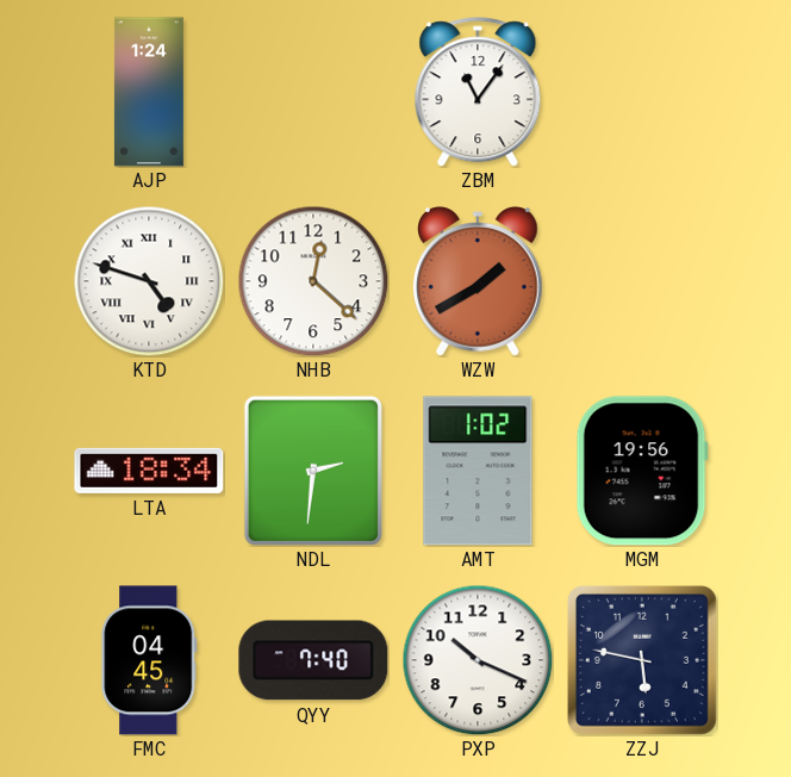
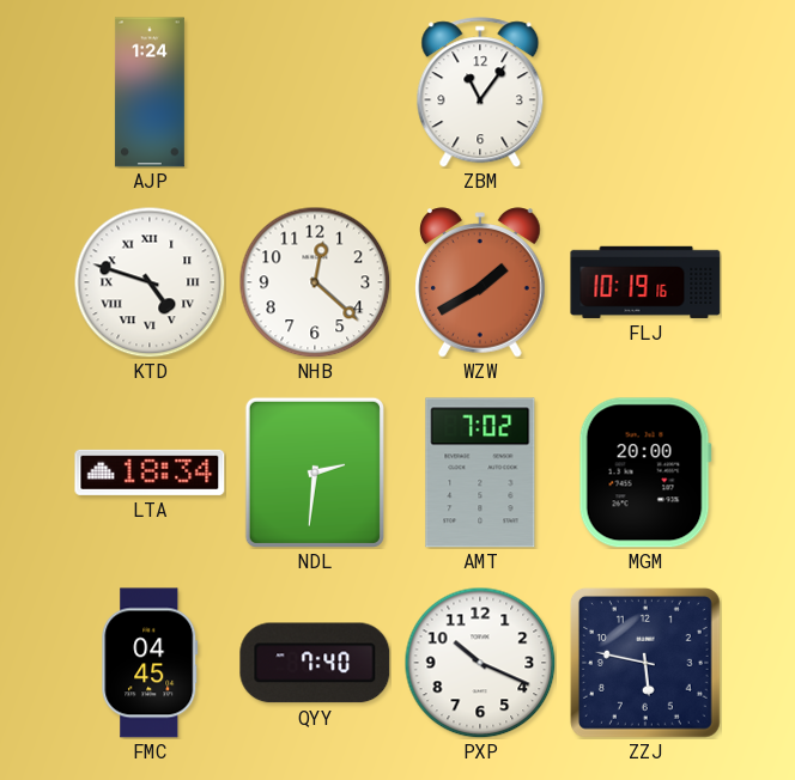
FLJ: none -> 10:19
AMT: 1:02 -> 7:02
MGM: 19:56 -> 20:00
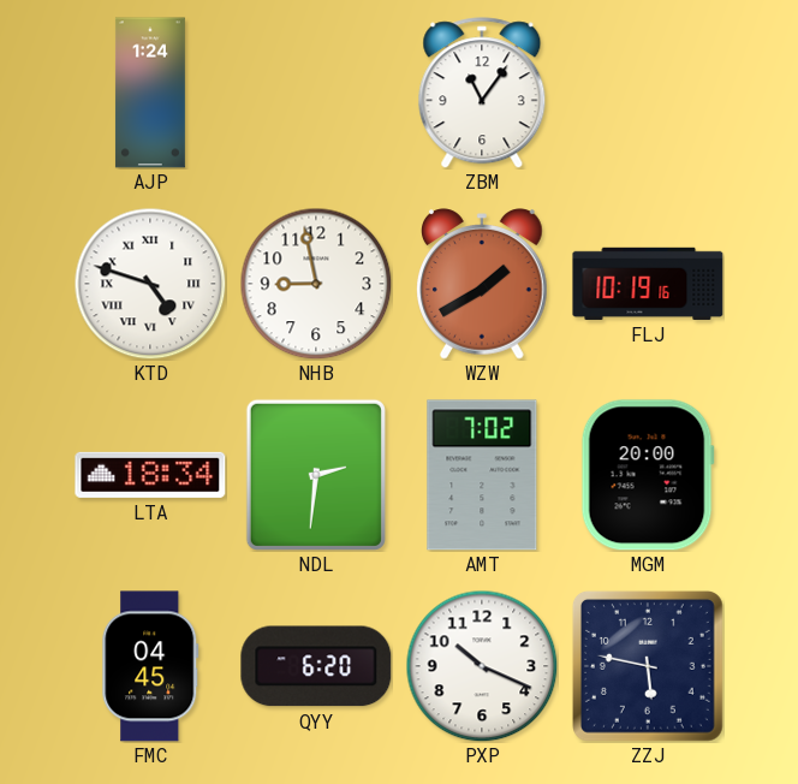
NHB: 12:22 -> 8:58
QYY: 7:40 -> 6:20
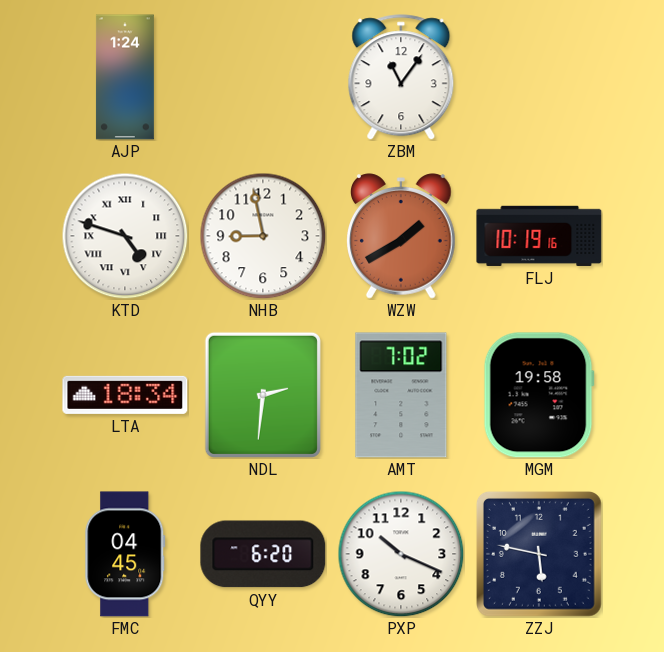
MGM: 20:00 -> 19:58
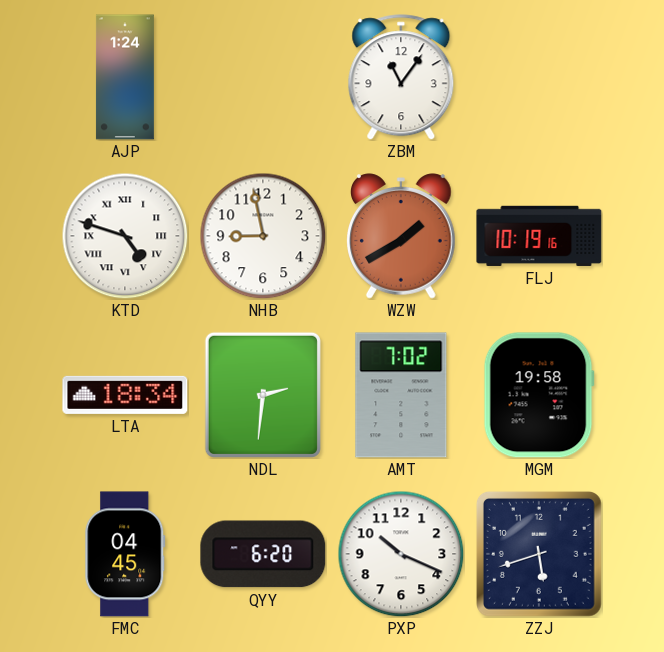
ZZJ: 5:47 -> 5:42
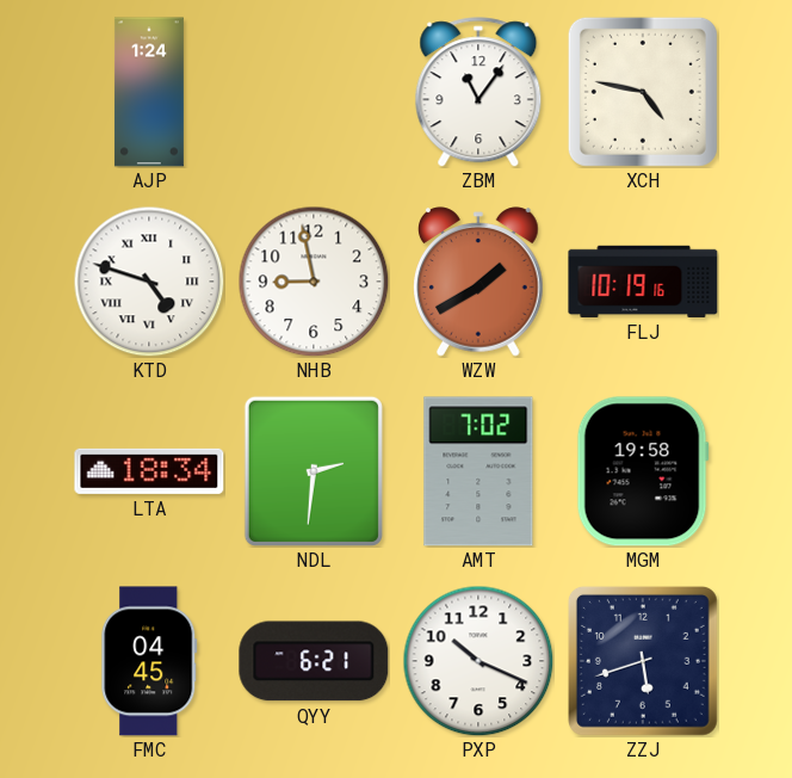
XCH: none -> 4:47
QYY: 6:20 -> 6:21
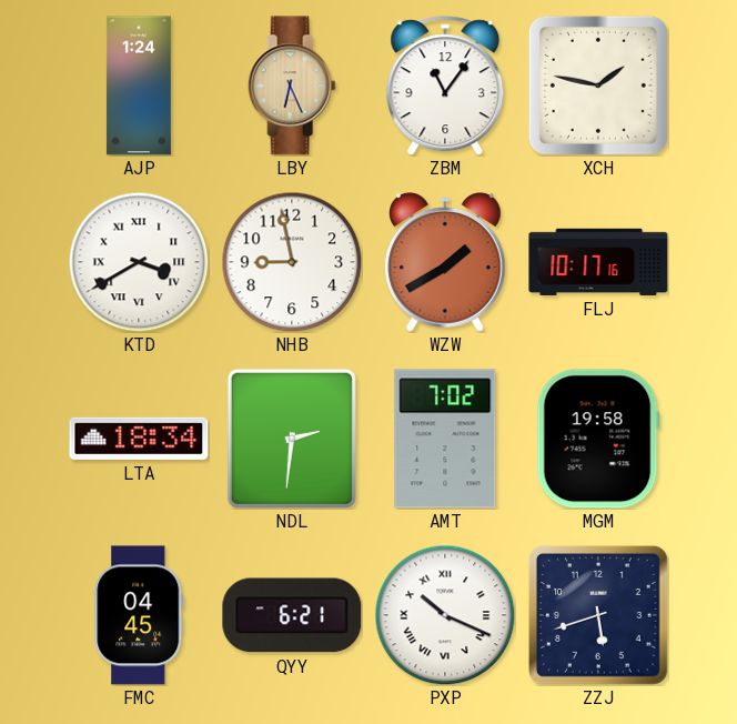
LBY: none -> 6:26
XCH: 4:47 -> 1:47
KTD: 4:48 -> 3:40
FLJ: 10:19 -> 10:17
PXP numerals: Arabic -> Roman
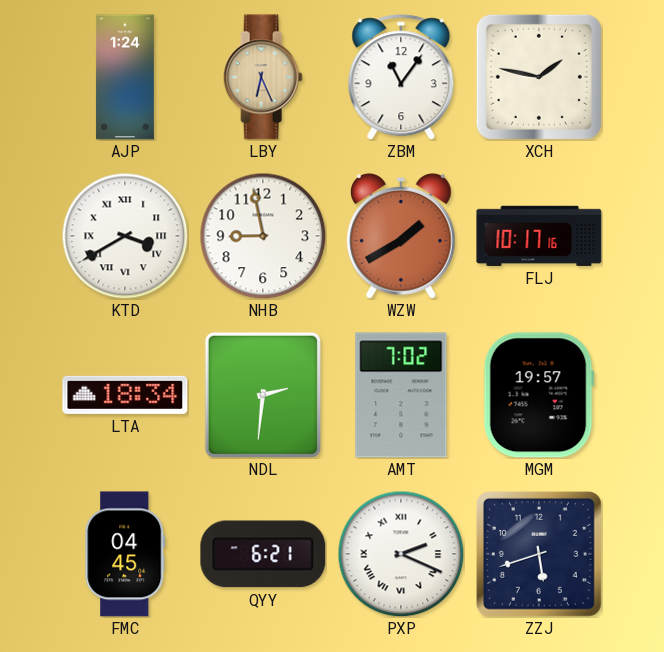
MGM: 19:58 -> 19:57
PXP: 10:19 -> 2:19
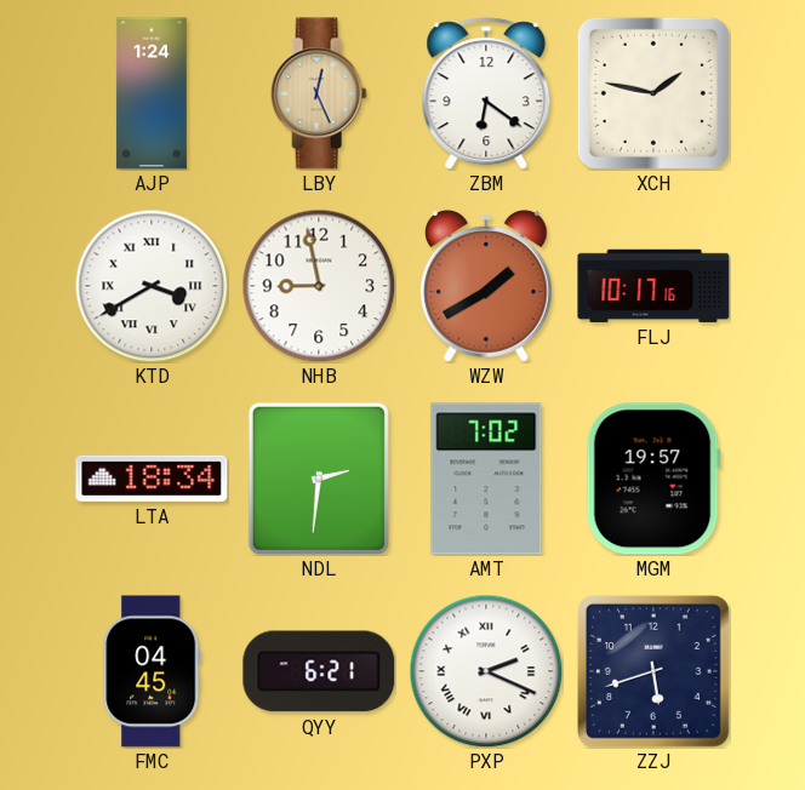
LBY: 6:26 -> 12:26
ZBM: 11:06 -> 6:21
